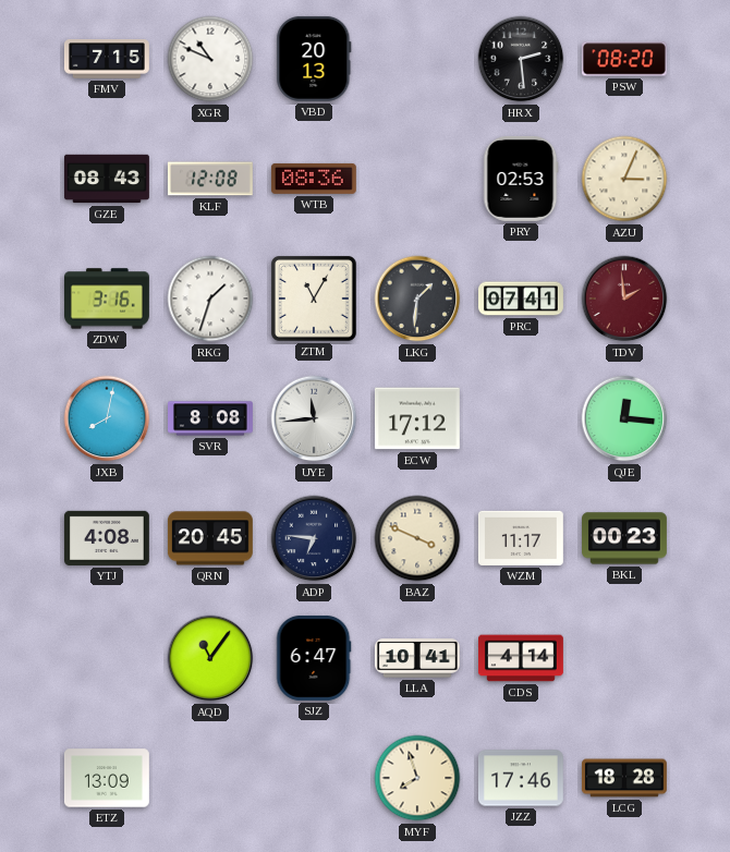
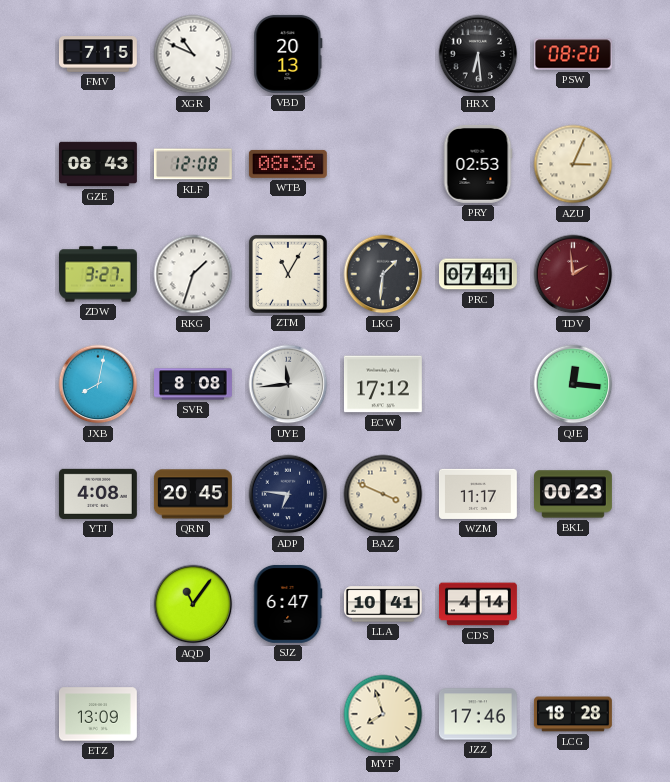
HRX: 2:29 -> 6:29
ZDW: 3:16 -> 3:27
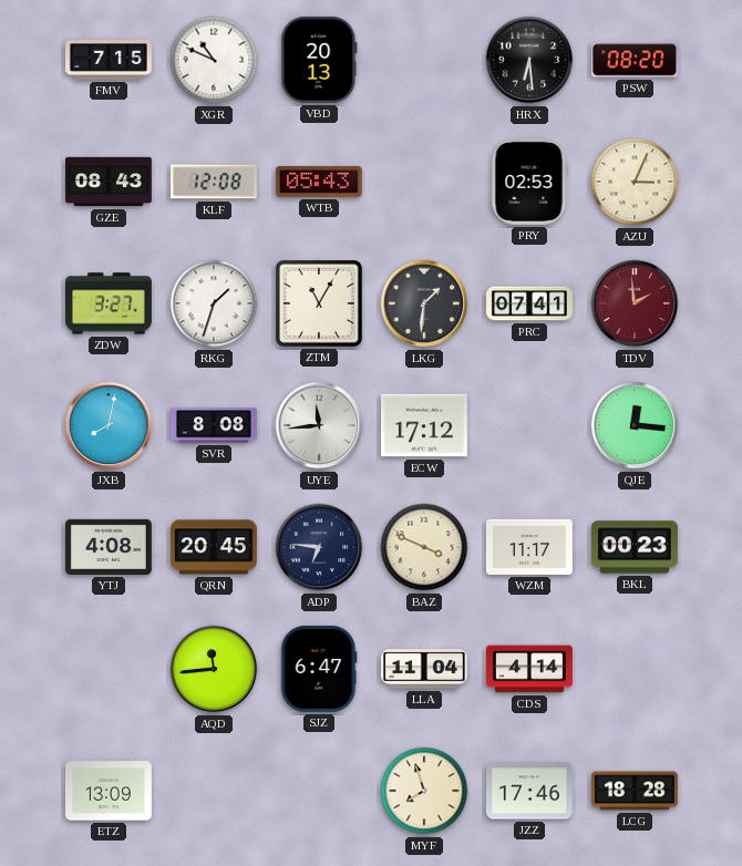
WTB: 08:36 -> 05:43
AQD: 11:06 -> 11:44
LLA: 10:41 -> 11:04
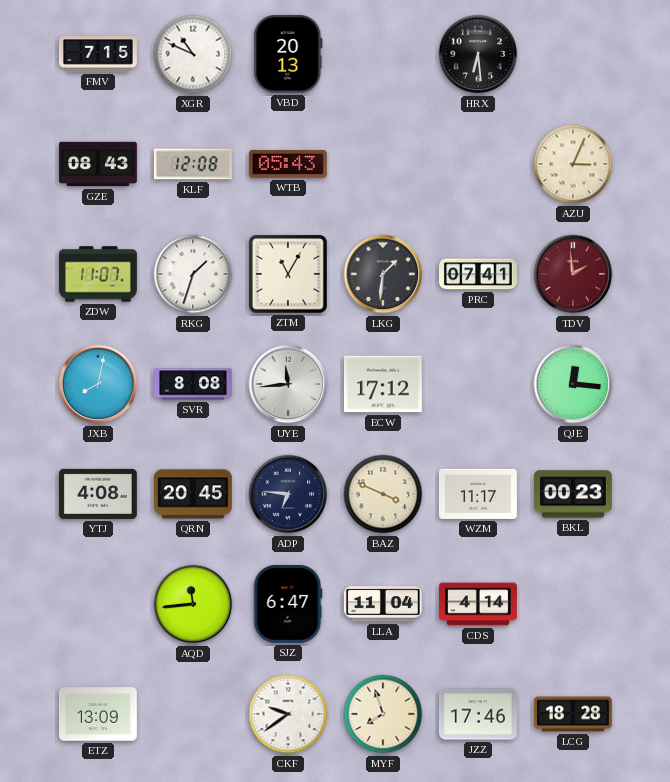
PSW: 08:20 -> none
PRY: 02:53 -> none
ZDW: 3:27 -> 11:07
CKF: none -> 9:39
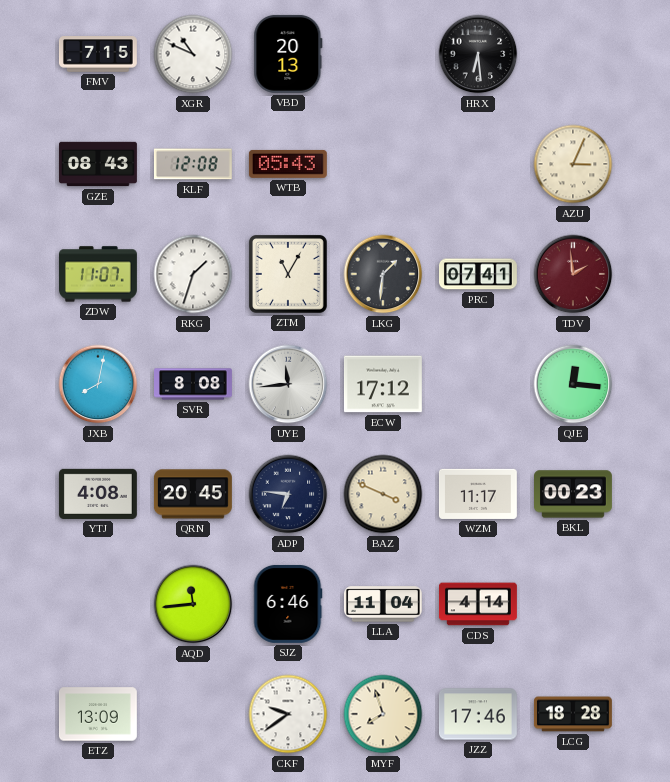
SJZ: 6:47 -> 6:46
